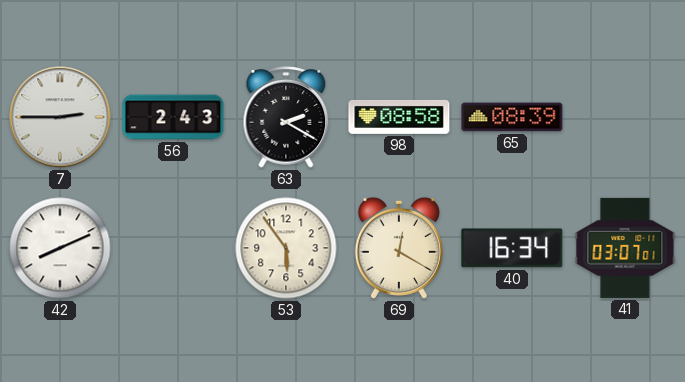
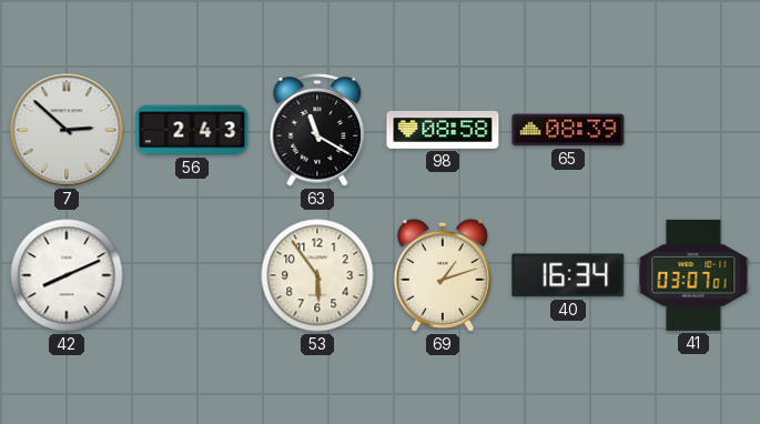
7: 2:45 -> 2:52
63: 2:20 -> 11:20
69: 12:20 -> 1:12
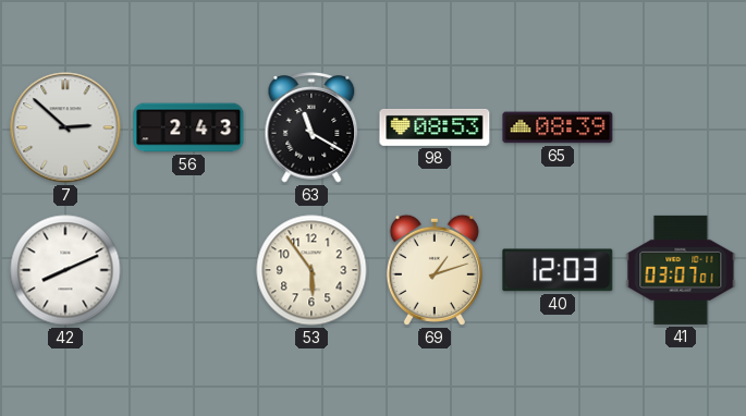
98: 08:58 -> 08:53
40: 16:34 -> 12:03
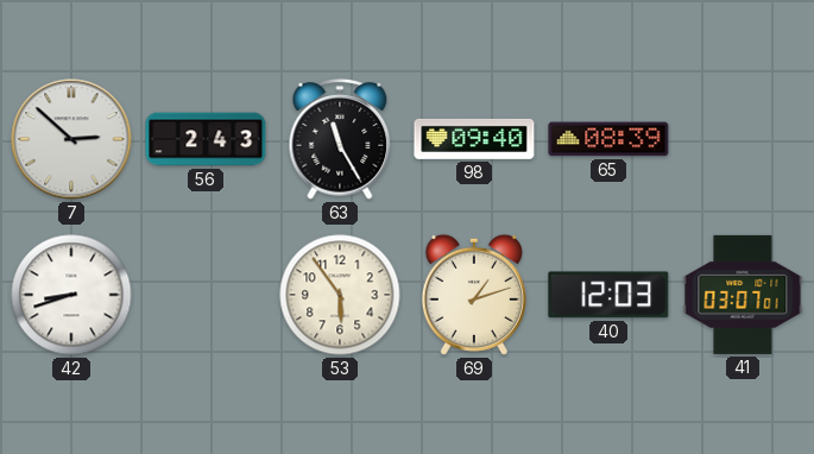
63: 11:20 -> 11:25
98: 08:53 -> 09:40
42: 8:11 -> 8:42
